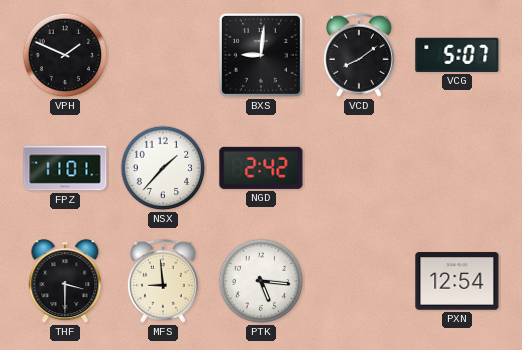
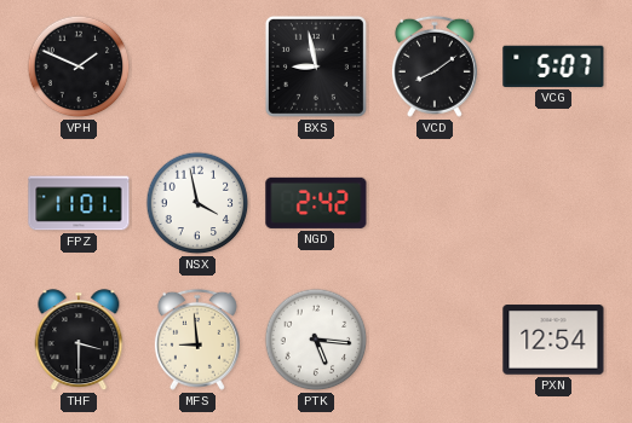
BXS: 9:01 -> 8:58
NSX: 1:37 -> 3:58
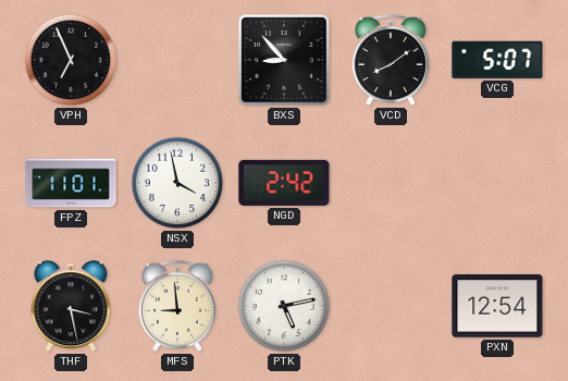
VPH: 1:49 -> 6:56
BXS: 8:58 -> 8:53
THF: 3:30 -> 3:28
PTK: 5:16 -> 5:13
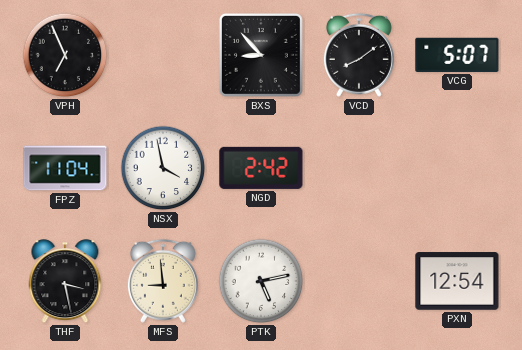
FPZ: 11:01 -> 11:04
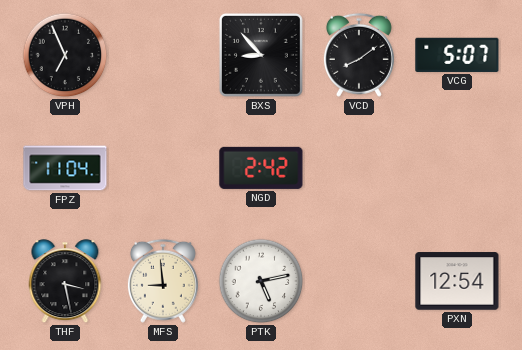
NSX: 3:58 -> none
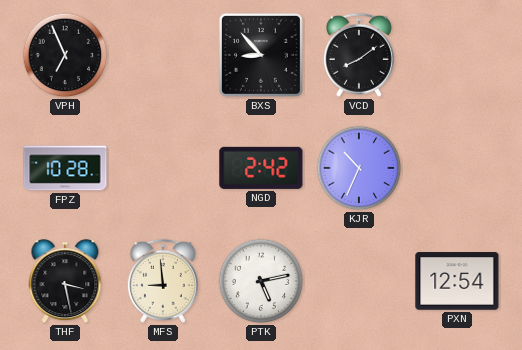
VCG: 5:07 -> none
FPZ: 11:04 -> 10:28
KJR: none -> 10:34
